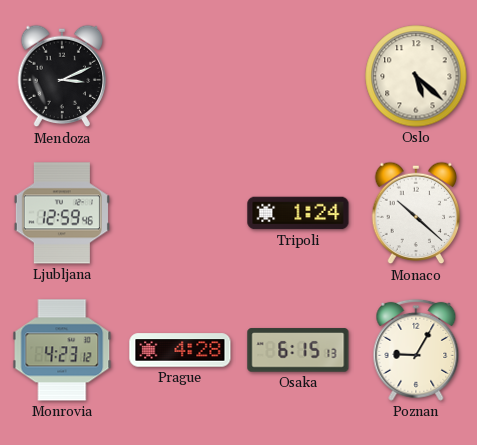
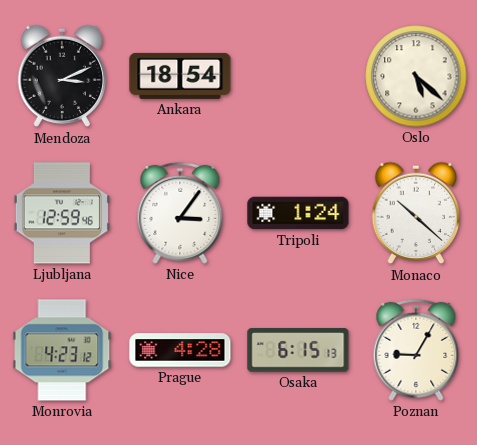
Ankara: none -> 18:54
Nice: none -> 3:06
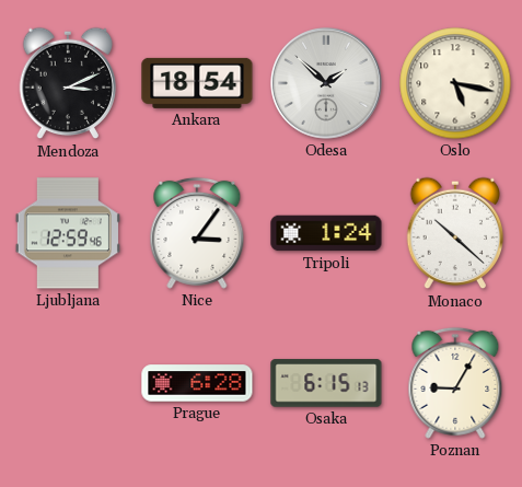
Odesa: none -> 1:52
Oslo: 5:22 -> 5:17
Monrovia: 4:23 -> none
Prague: 4:28 -> 6:28
